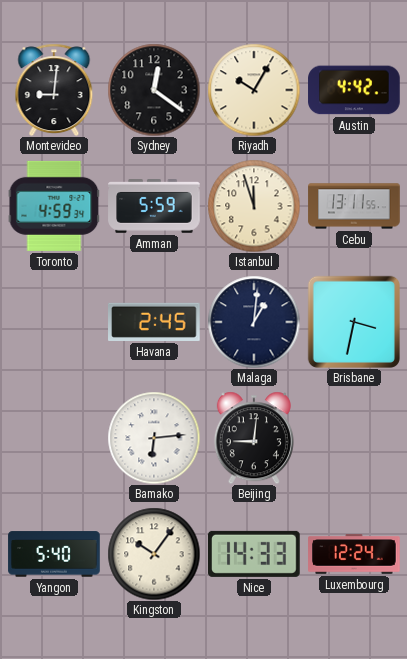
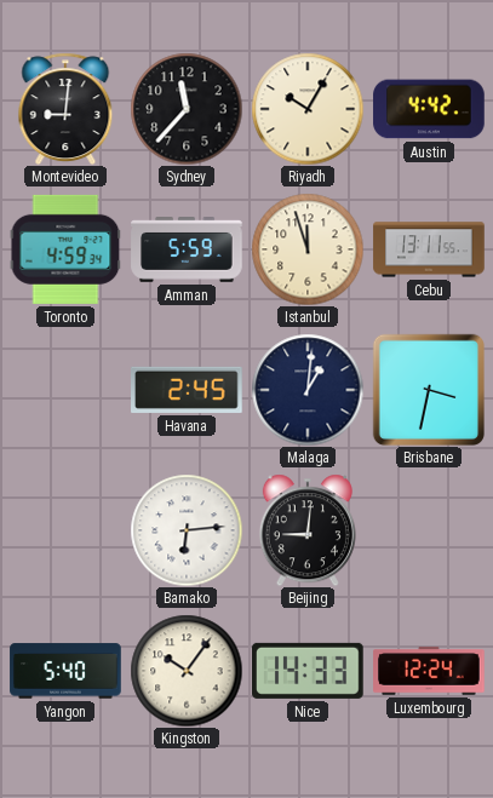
Sydney: 12:21 -> 11:37
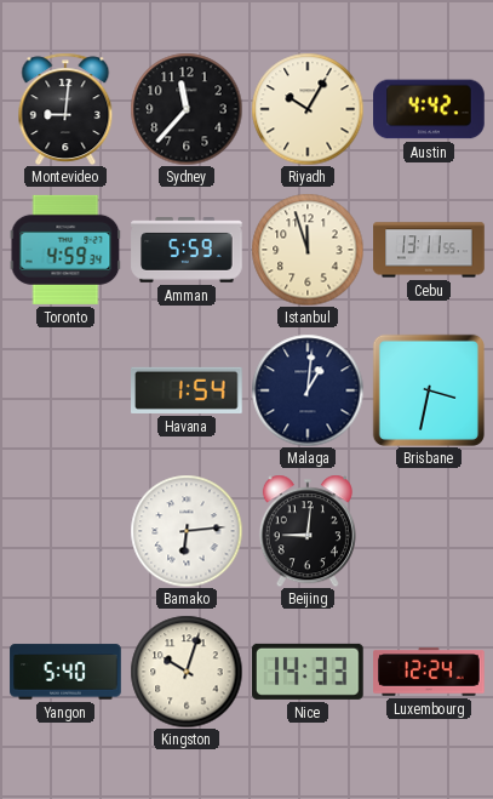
Havana: 2:45 -> 1:54
Kingston: 10:06 -> 10:03
